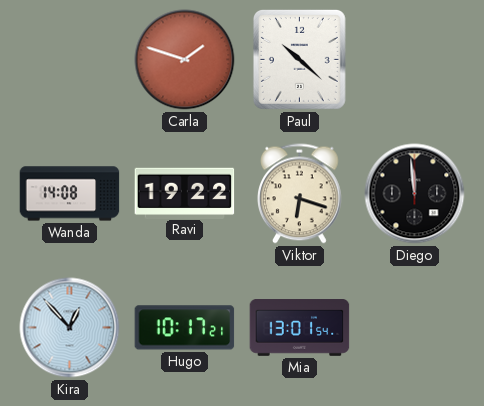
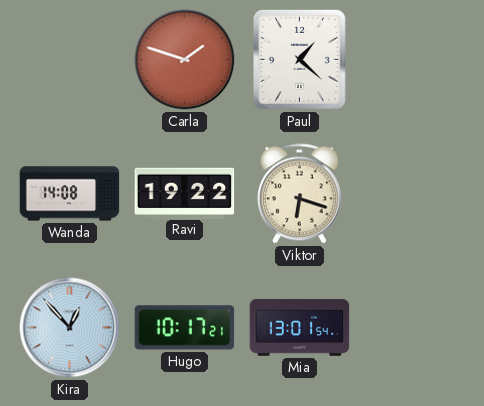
Paul: 10:22 -> 1:22
Diego: 11:59 -> none
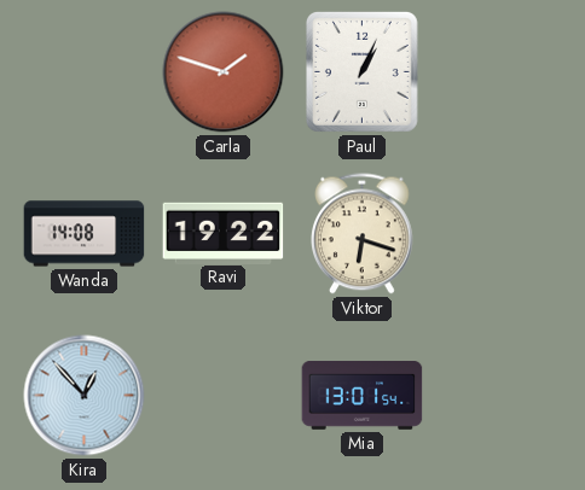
Paul: 1:22 -> 1:04
Hugo: 10:17 -> none
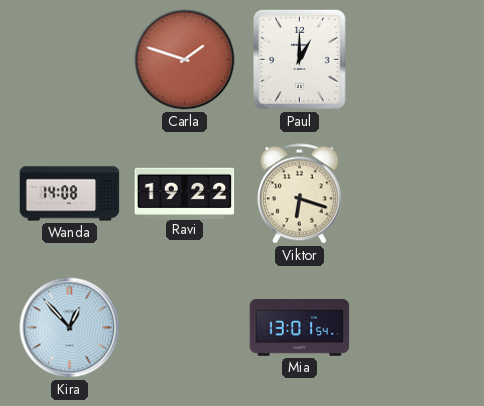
Paul: 1:04 -> 1:00
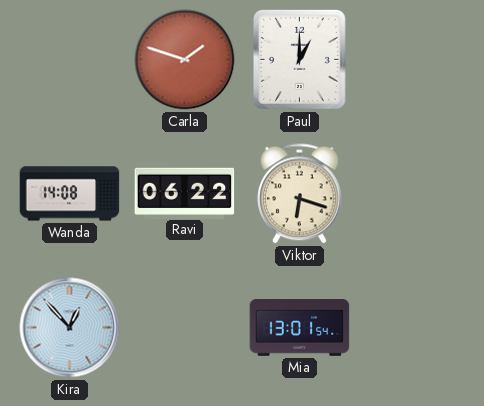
Ravi: 19:22 -> 06:22
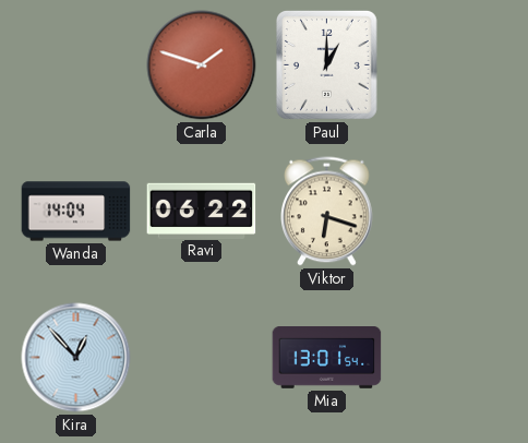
Wanda: 14:08 -> 14:04
